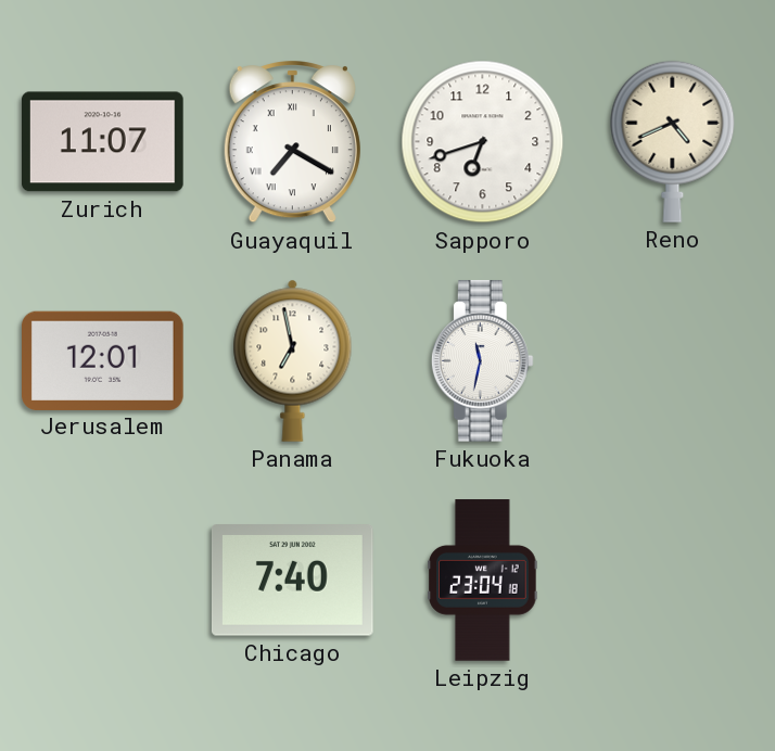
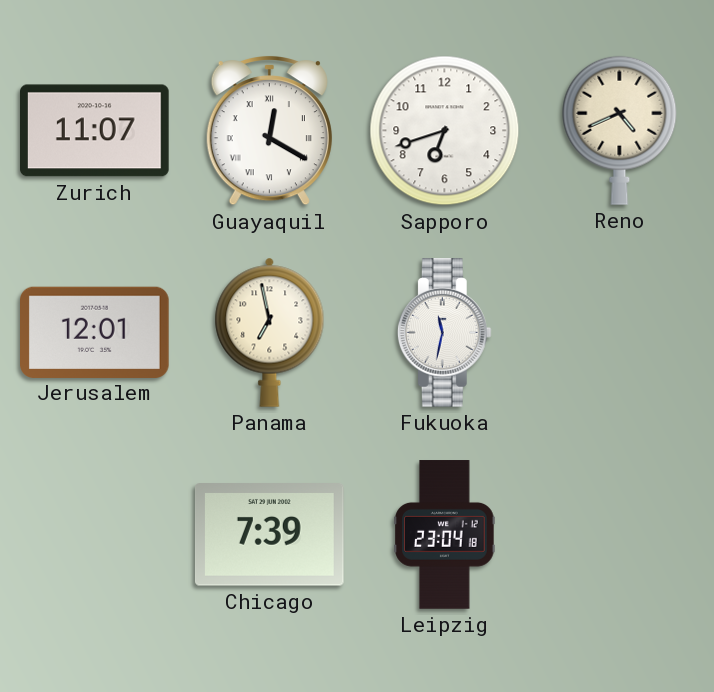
Guayaquil: 7:20 -> 12:20
Chicago: 7:40 -> 7:39
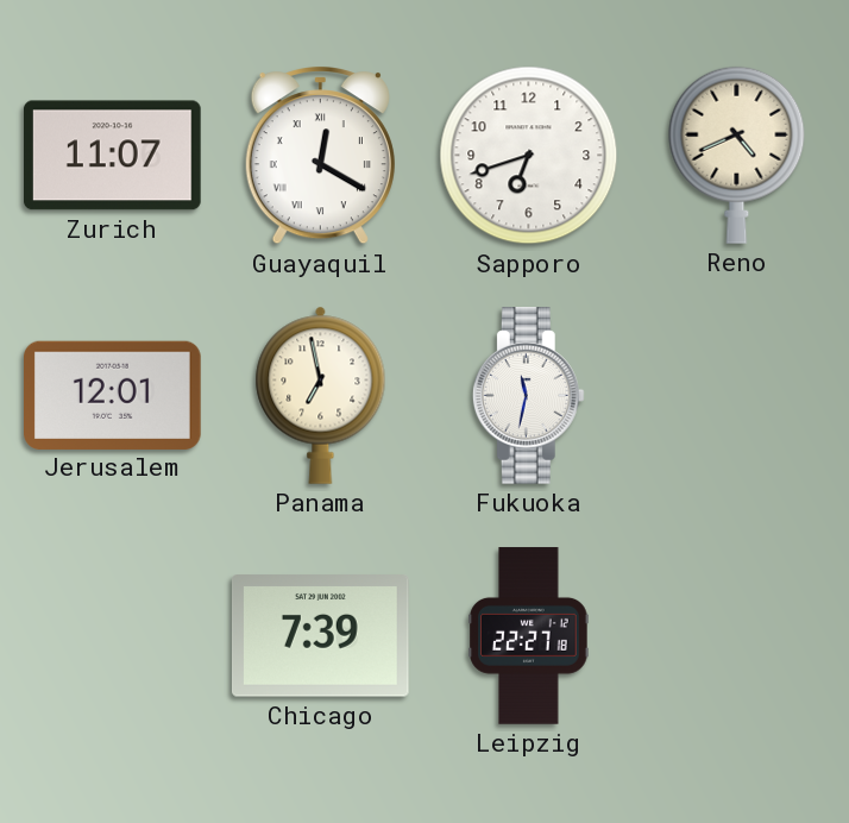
Leipzig: 23:04 -> 22:27
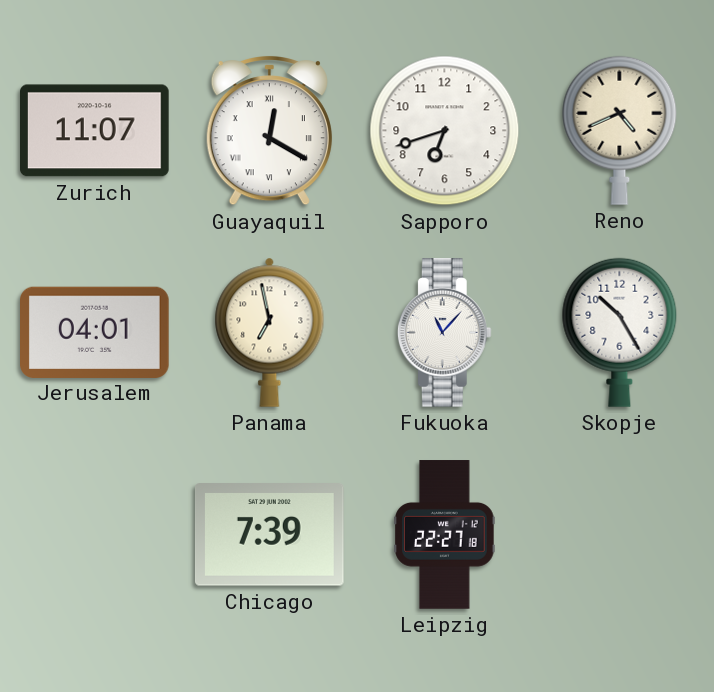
Jerusalem: 12:01 -> 04:01
Fukuoka: 11:32 -> 11:07
Skopje: none -> 10:25
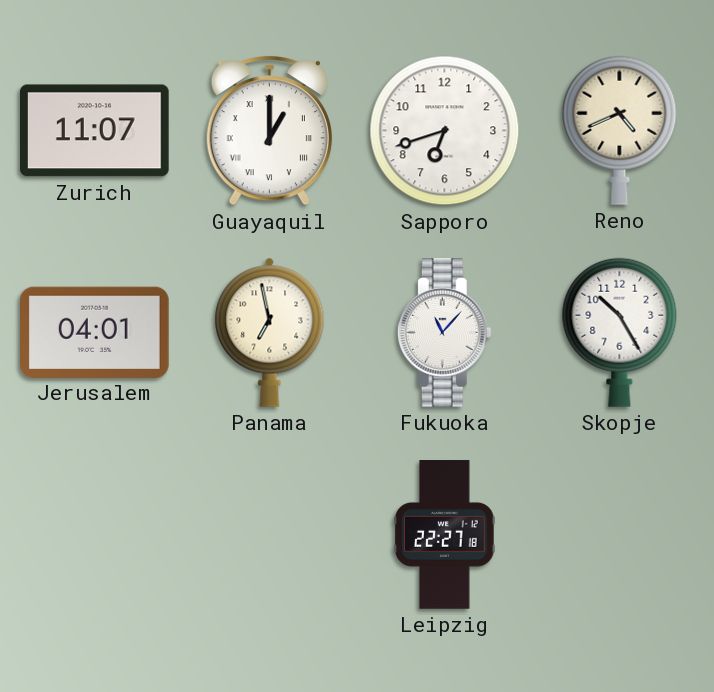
Guayaquil: 12:20 -> 1:00
Chicago: 7:39 -> none
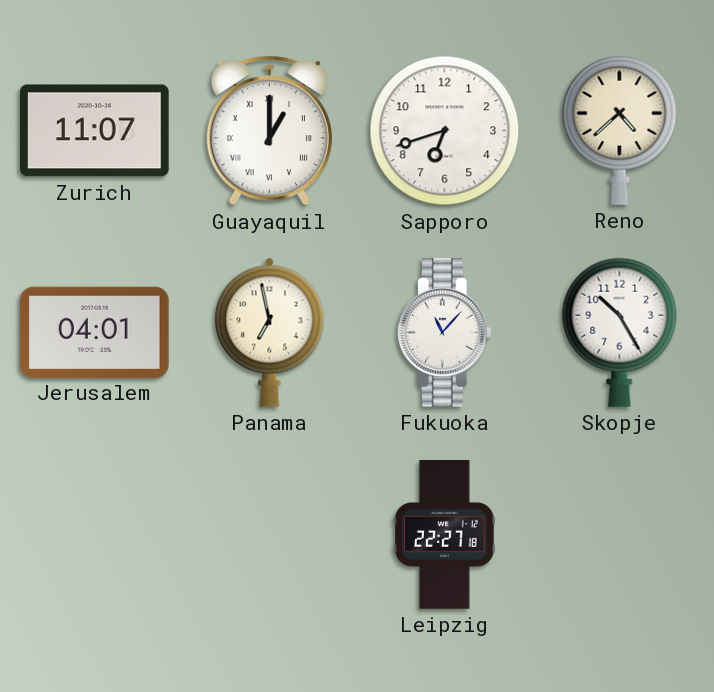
Reno: 4:41 -> 4:38
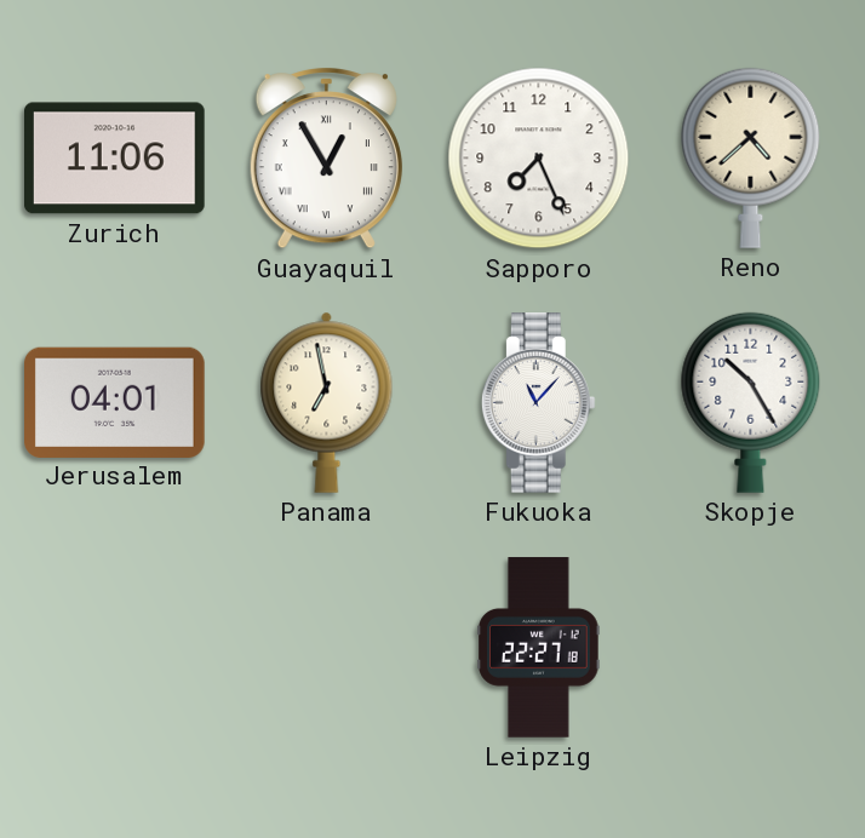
Zurich: 11:07 -> 11:06
Guayaquil: 1:00 -> 12:55
Sapporo: 6:42 -> 7:26
